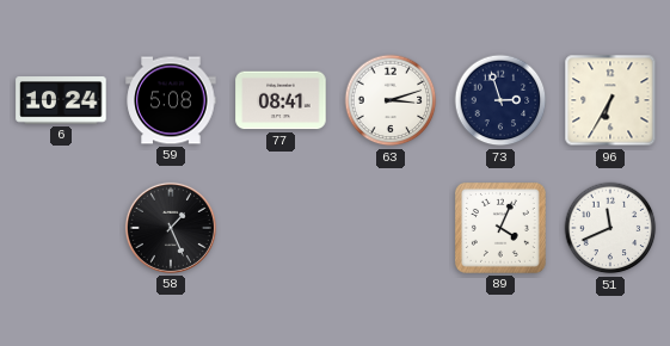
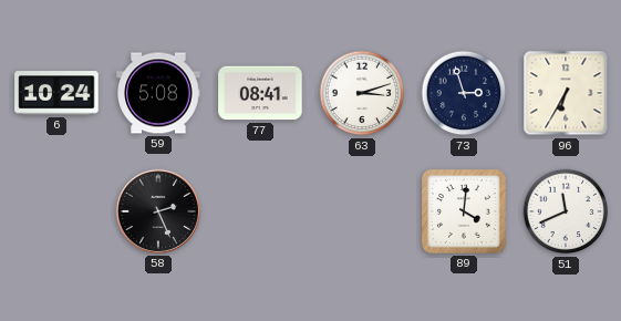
58: 1:26 -> 2:26
89: 4:04 -> 4:01
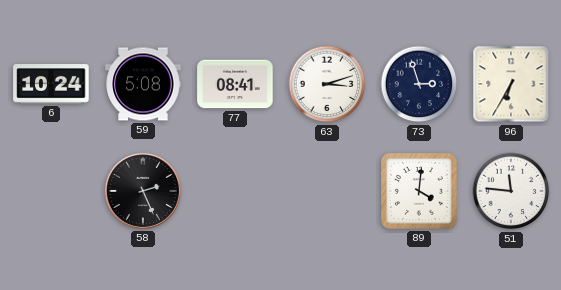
51: 11:41 -> 11:46
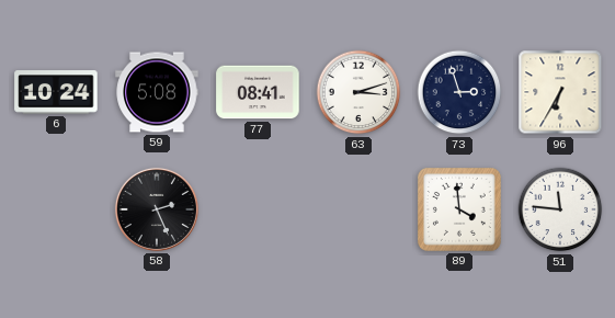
89: 4:01 -> 3:59
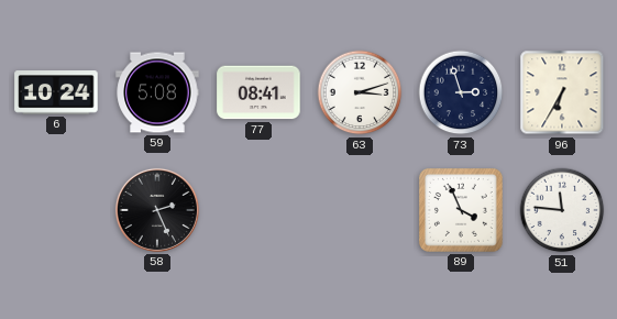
89: 3:59 -> 3:56
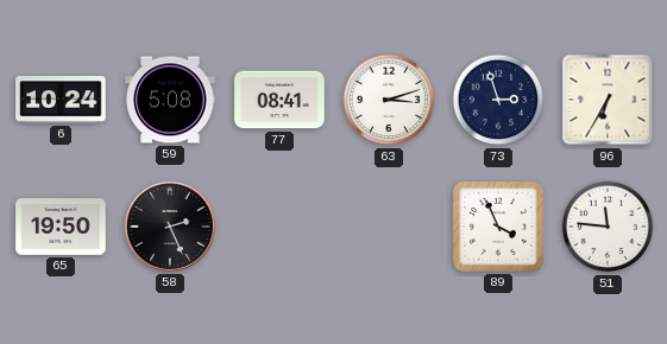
65: none -> 19:50
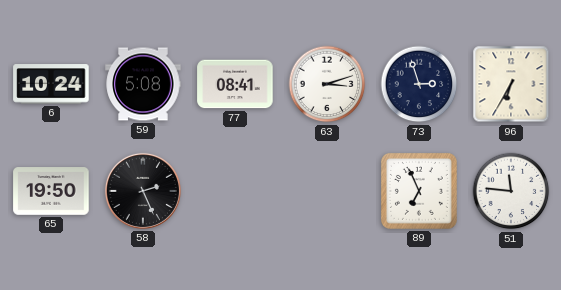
89: 3:56 -> 6:56
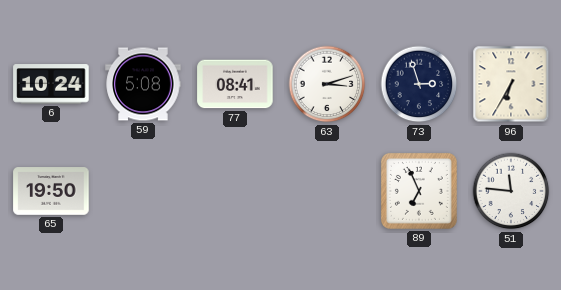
58: 2:26 -> none
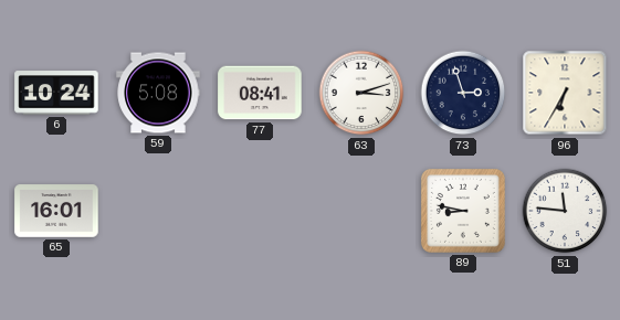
65: 19:50 -> 16:01
89: 6:56 -> 8:47
